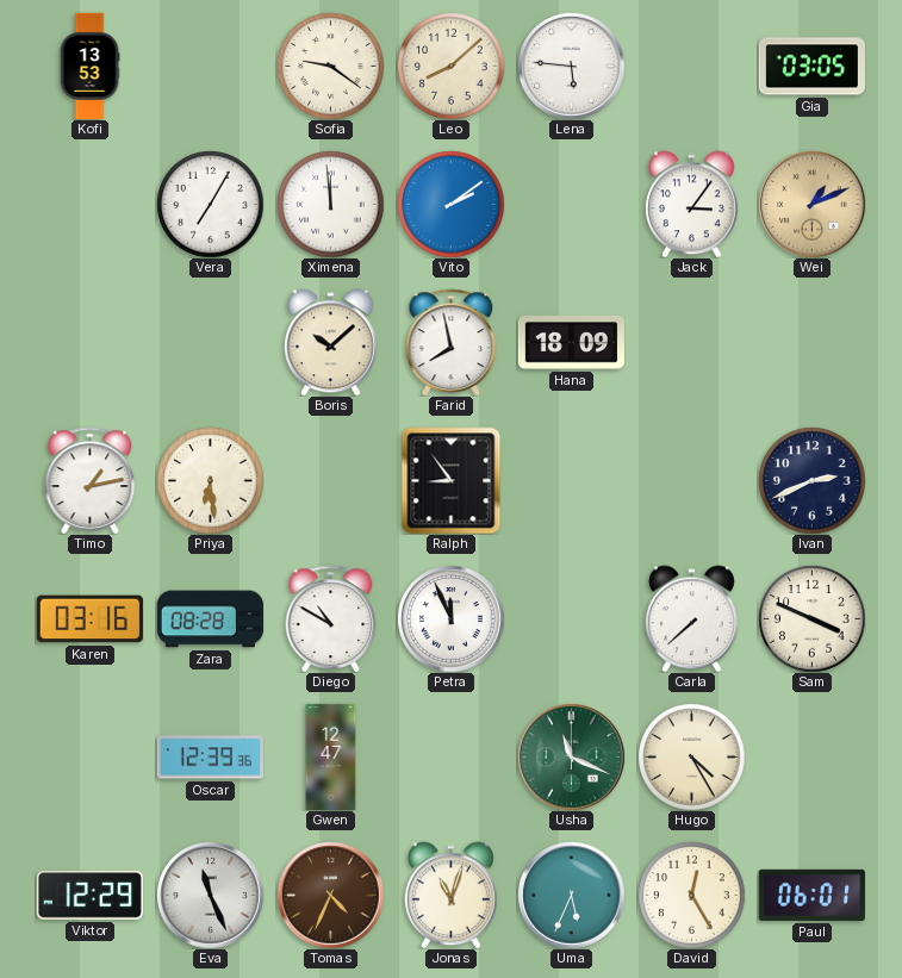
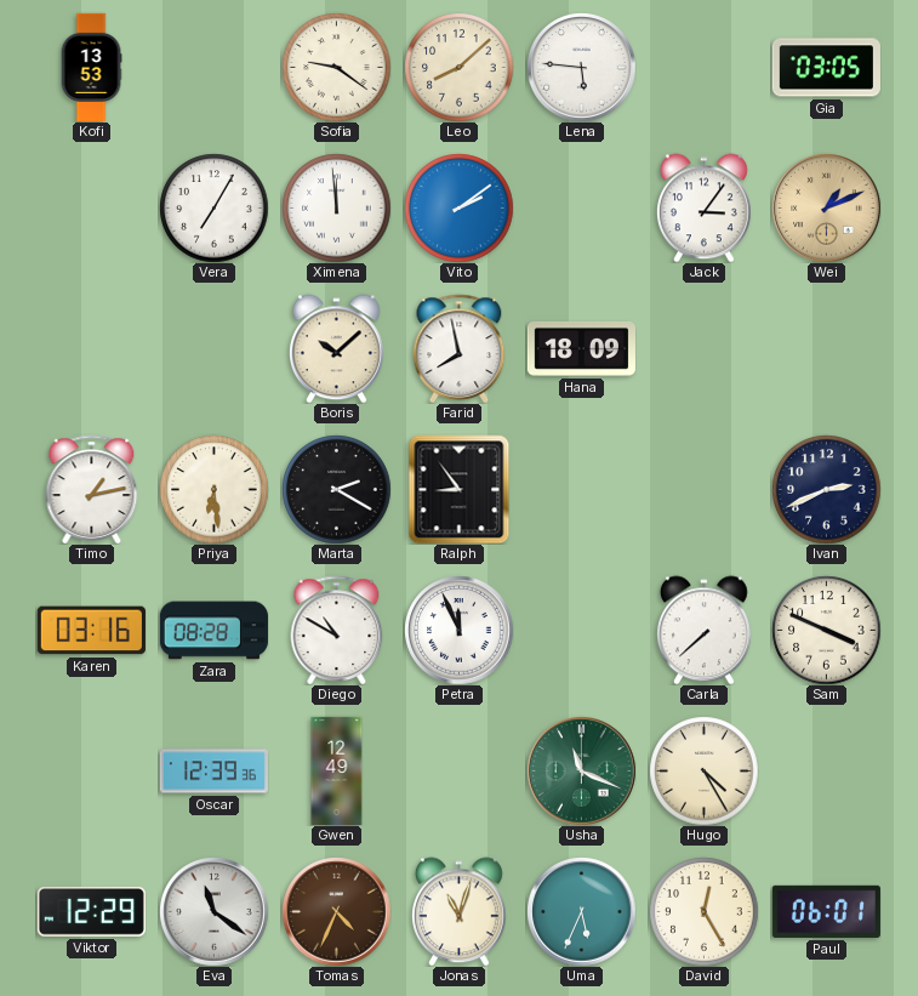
Marta: none -> 2:20
Gwen: 12:47 -> 12:49
Eva: 11:26 -> 11:21
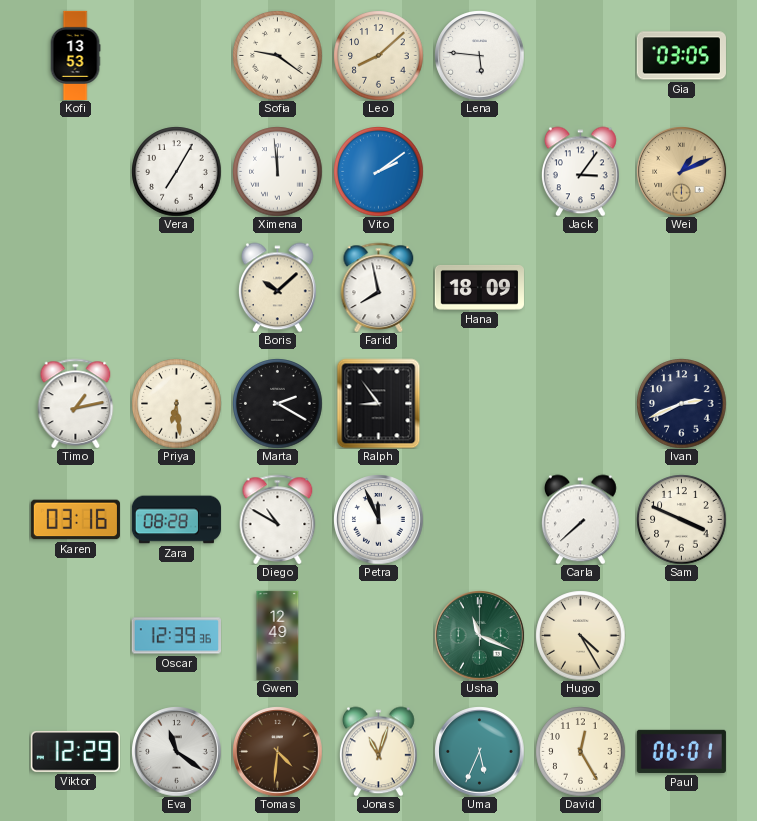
Tomas: 4:34 -> 4:31
